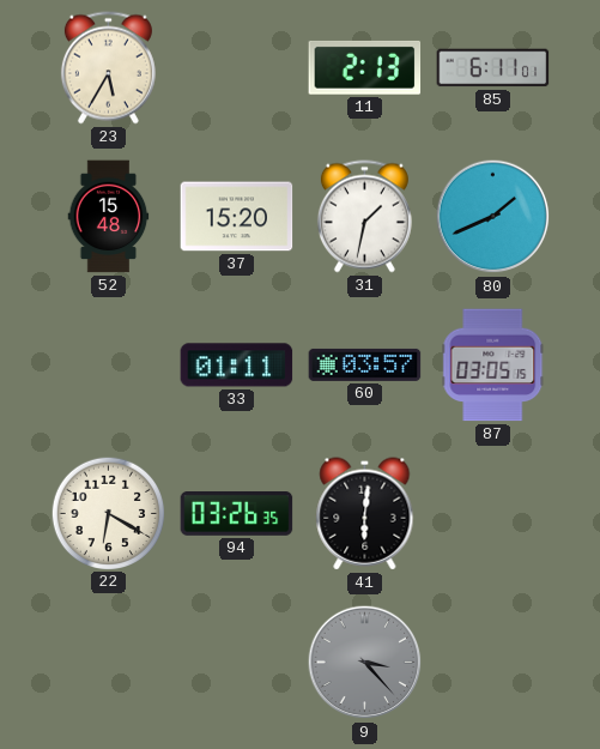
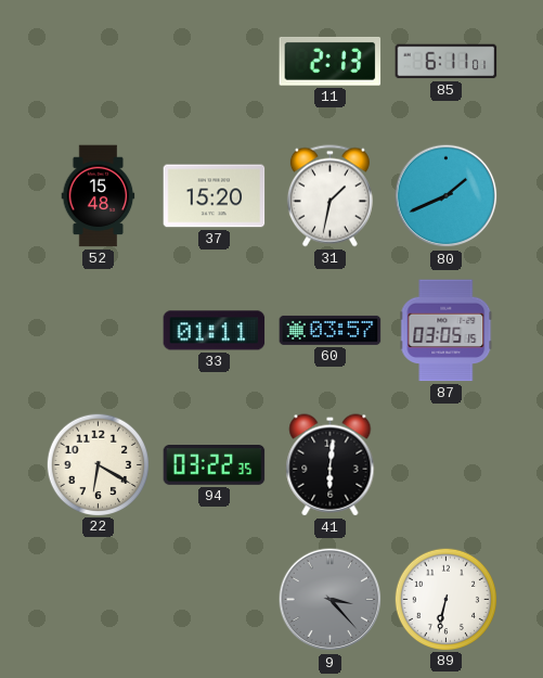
23: 5:35 -> none
94: 03:26 -> 03:22
89: none -> 6:32
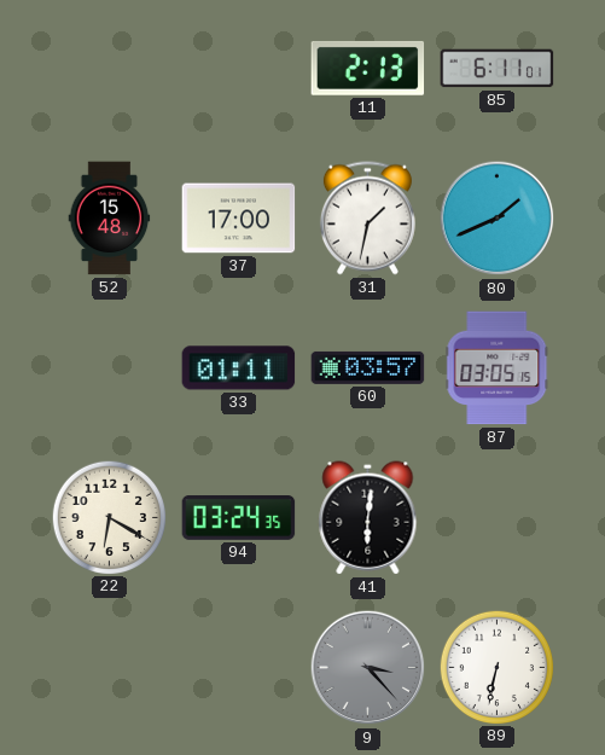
37: 15:20 -> 17:00
94: 03:22 -> 03:24
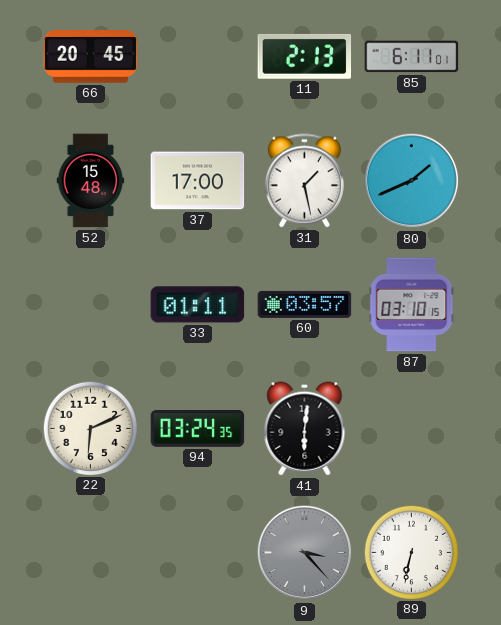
66: none -> 20:45
31: 1:32 -> 1:28
87: 03:05 -> 03:10
22: 6:20 -> 6:11
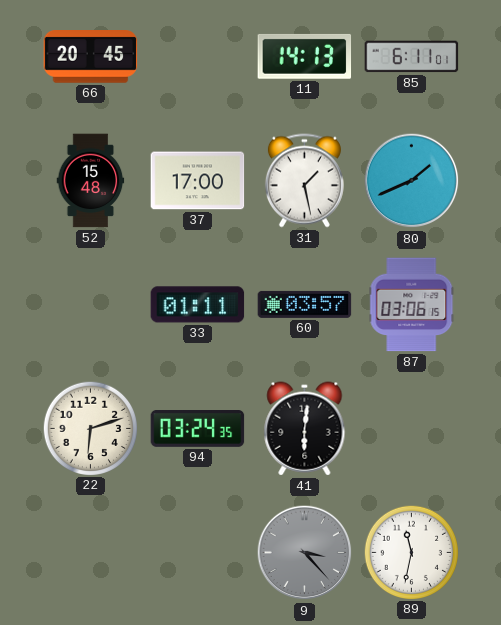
11: 2:13 -> 14:13
87: 03:10 -> 03:06
22: 6:11 -> 6:12
89: 6:32 -> 11:32
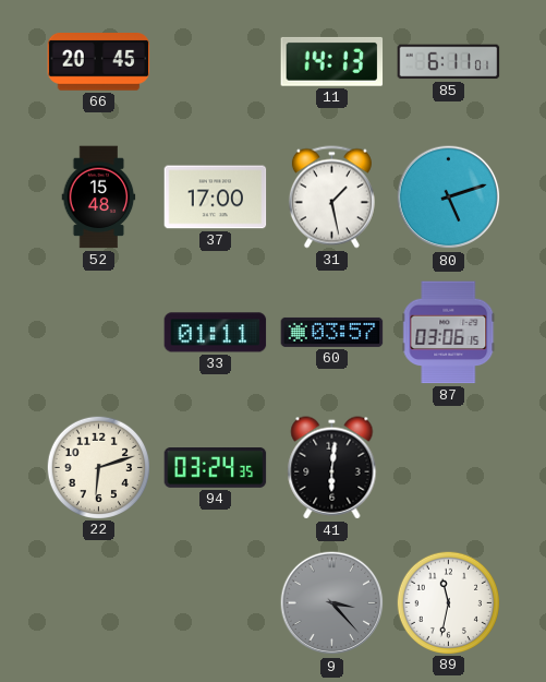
80: 1:41 -> 5:12
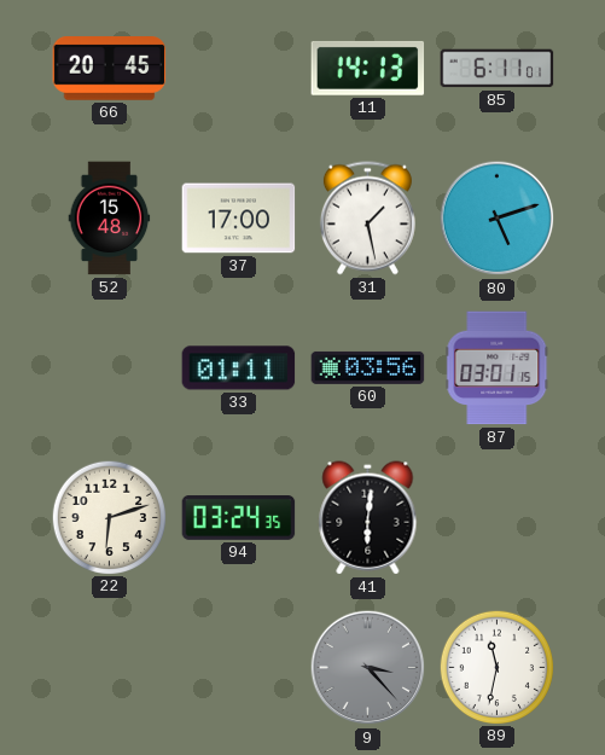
60: 03:57 -> 03:56
87: 03:06 -> 03:01
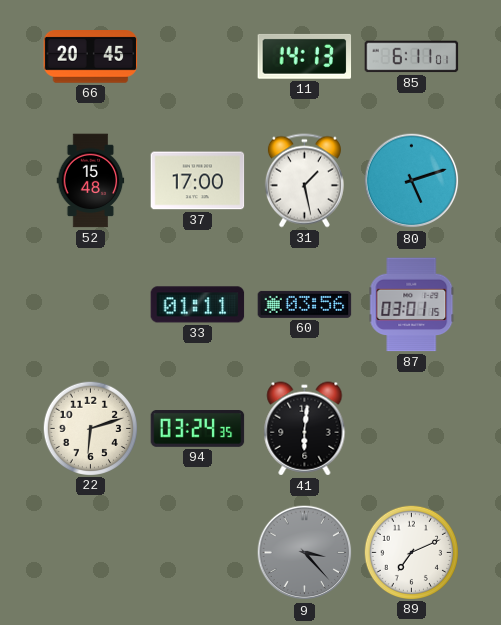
89: 11:32 -> 7:11
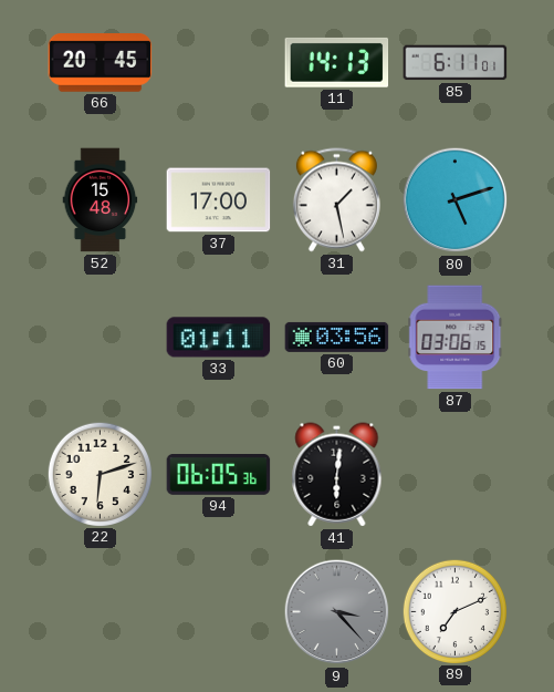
87: 03:01 -> 03:06
94: 03:24 -> 06:05
